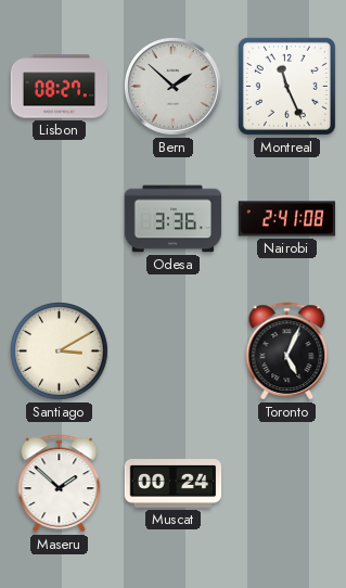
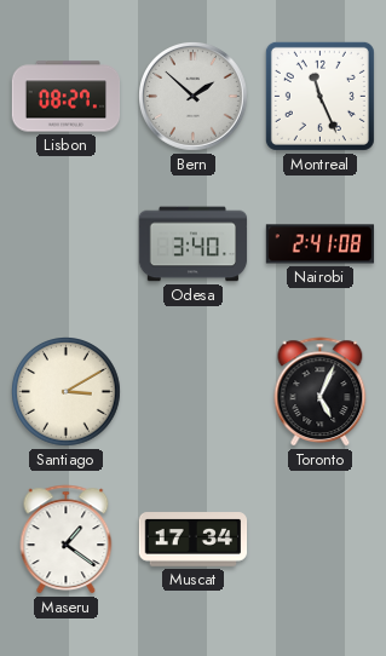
Odesa: 3:36 -> 3:40
Maseru: 1:52 -> 1:21
Muscat: 00:24 -> 17:34
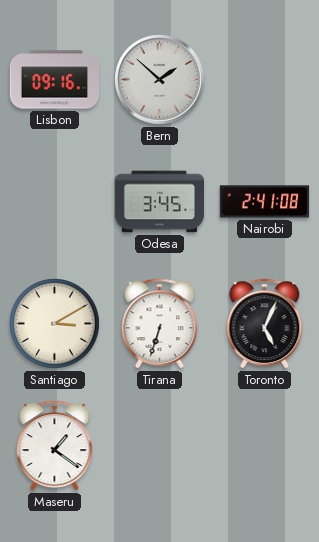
Lisbon: 08:27 -> 09:16
Montreal: 11:26 -> none
Odesa: 3:40 -> 3:45
Tirana: none -> 6:33
Muscat: 17:34 -> none
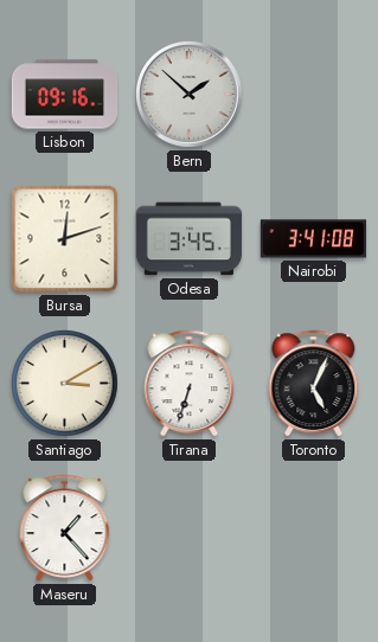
Bursa: none -> 12:12
Nairobi: 2:41 -> 3:41
Maseru: 1:21 -> 1:23
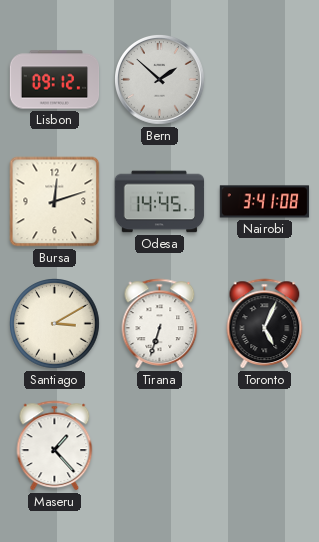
Lisbon: 09:16 -> 09:12
Odesa: 3:45 -> 14:45
